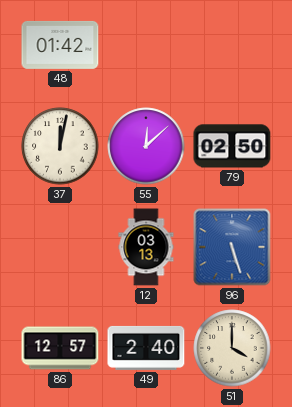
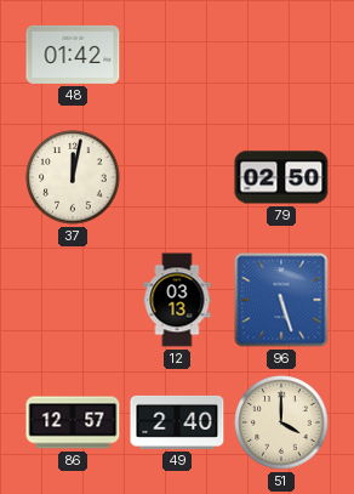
55: 12:08 -> none
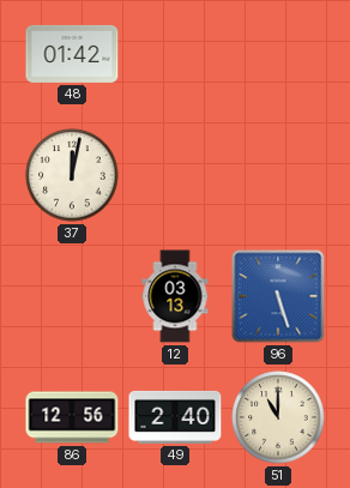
79: 02:50 -> none
86: 12:57 -> 12:56
51: 4:00 -> 11:00
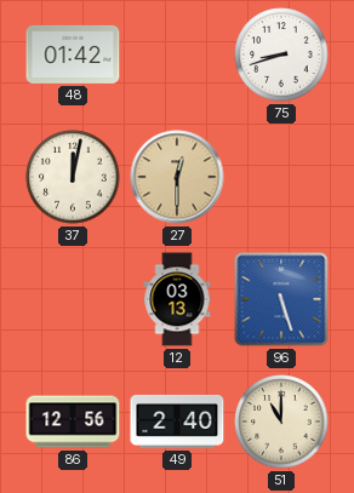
75: none -> 8:42
27: none -> 12:30
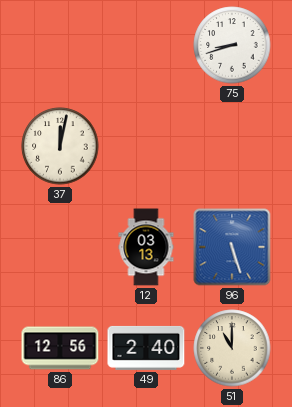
48: 01:42 -> none
27: 12:30 -> none
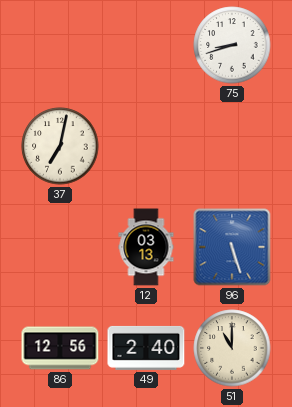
37: 12:02 -> 7:02
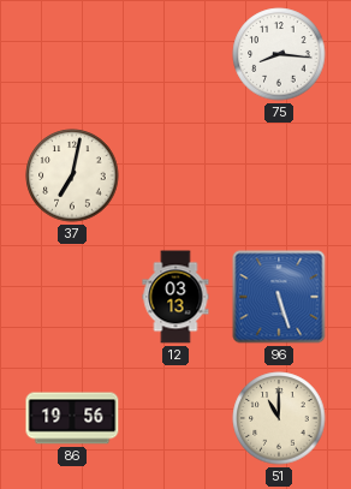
75: 8:42 -> 8:16
86: 12:56 -> 19:56
49: 2:40 -> none
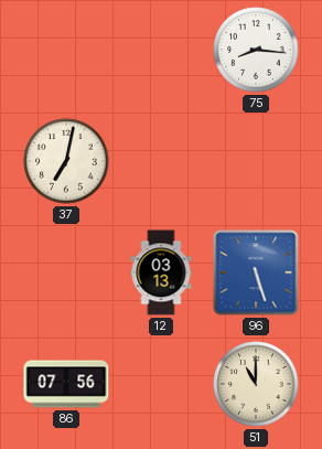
86: 19:56 -> 07:56
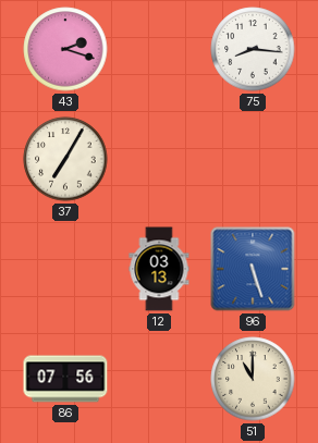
43: none -> 2:18
37: 7:02 -> 7:05
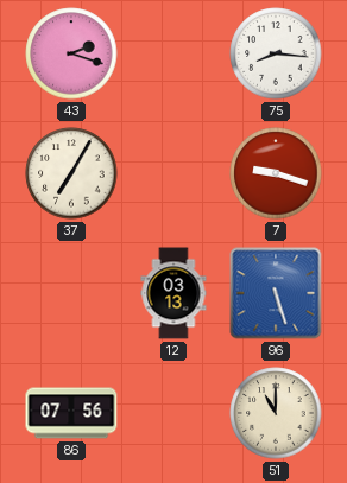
7: none -> 9:18
